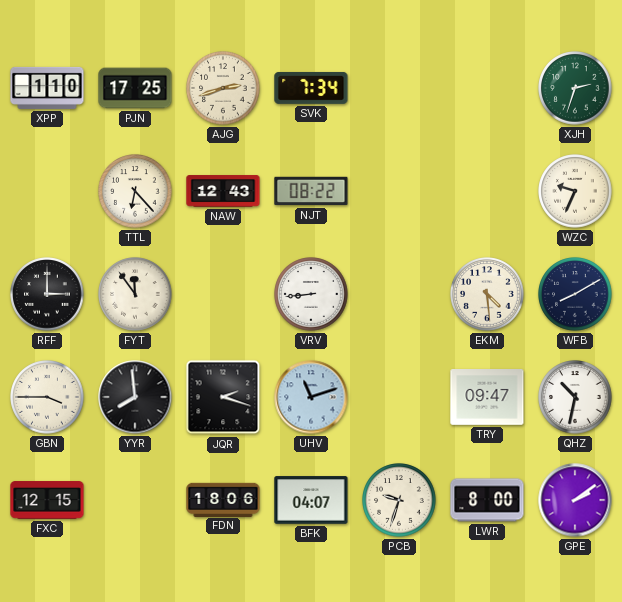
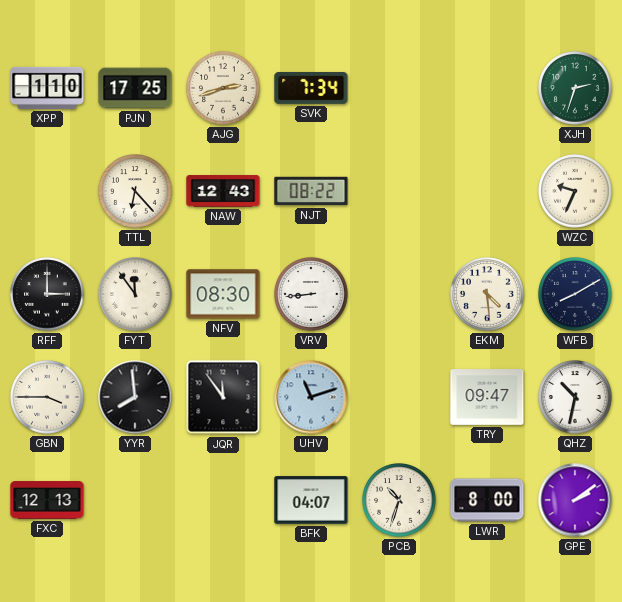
NFV: none -> 08:30
JQR: 2:18 -> 11:54
FXC: 12:15 -> 12:13
FDN: 18:06 -> none
PCB: 9:33 -> 10:33
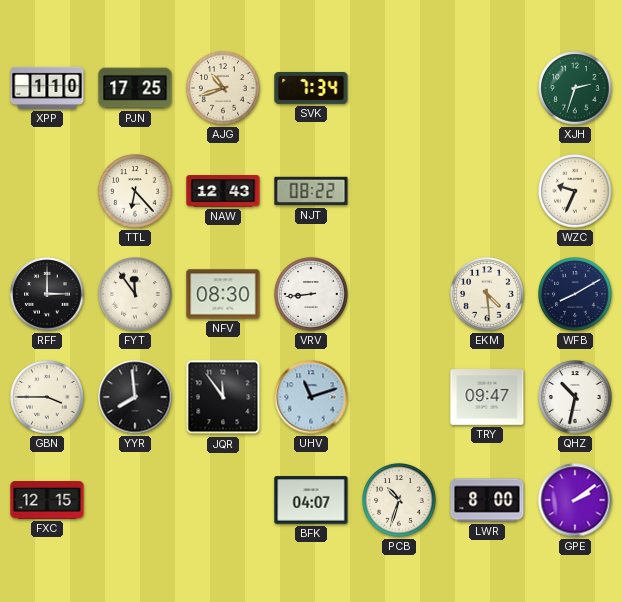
AJG: 2:42 -> 10:42
FXC: 12:13 -> 12:15
